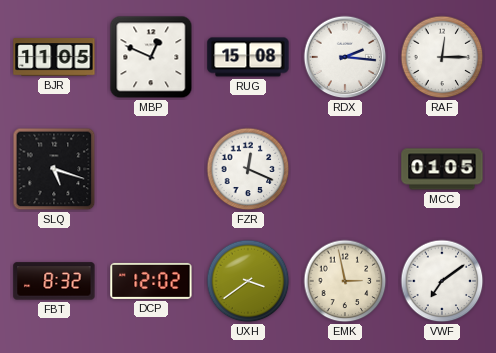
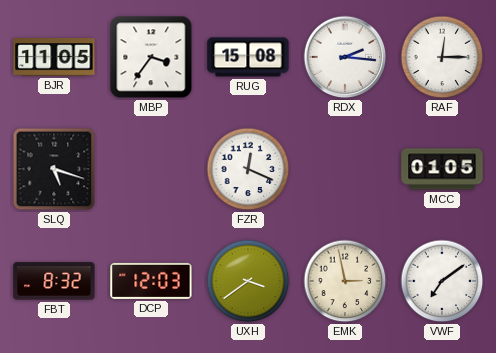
MBP: 12:49 -> 3:36
DCP: 12:02 -> 12:03
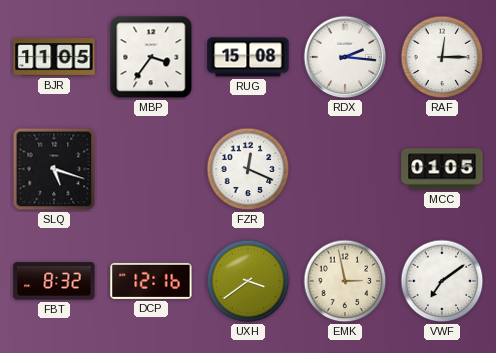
DCP: 12:03 -> 12:16
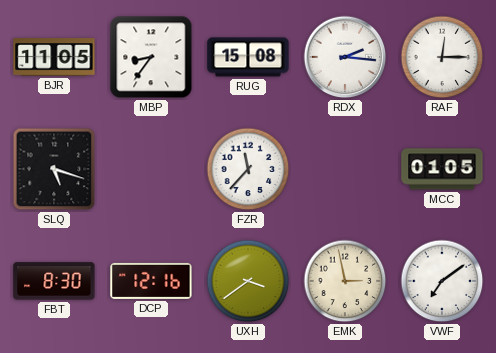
MBP: 3:36 -> 8:36
FZR: 12:19 -> 11:37
FBT: 8:32 -> 8:30
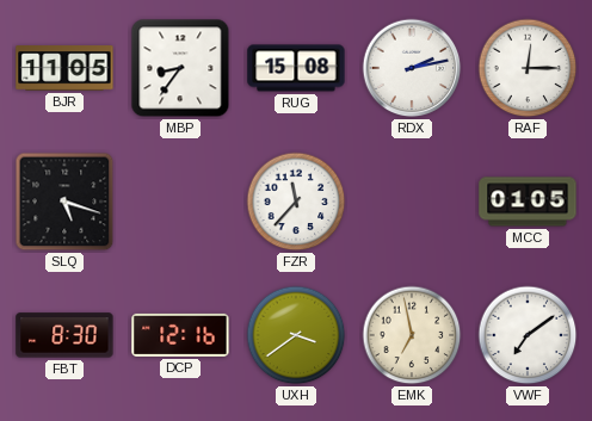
RDX: 2:16 -> 2:13
EMK: 2:58 -> 6:58
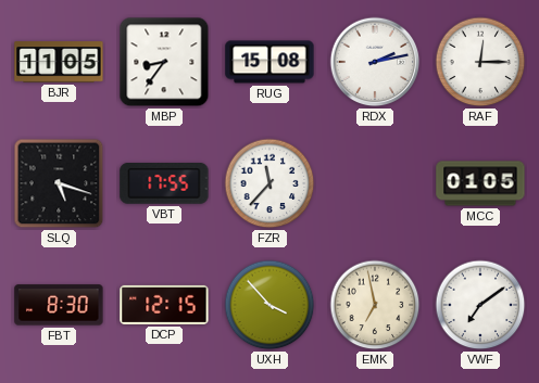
VBT: none -> 17:55
DCP: 12:16 -> 12:15
UXH: 3:39 -> 3:53
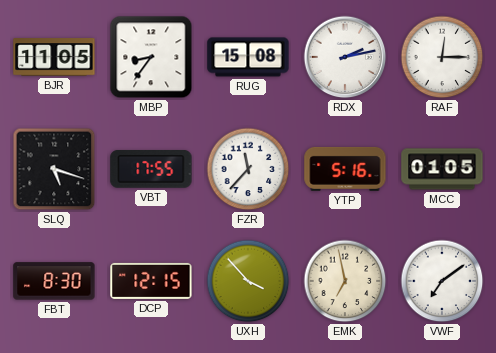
YTP: none -> 5:16
